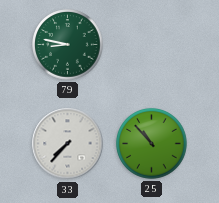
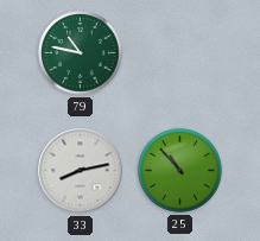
79: 8:47 -> 10:47
33: 7:37 -> 8:13
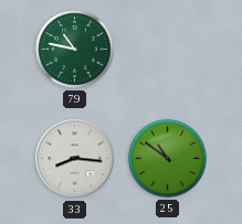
33: 8:13 -> 8:16
25: 10:53 -> 10:51
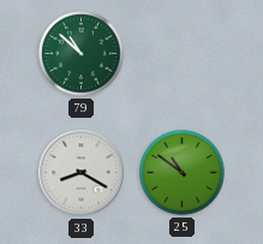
79: 10:47 -> 10:52
33: 8:16 -> 8:20
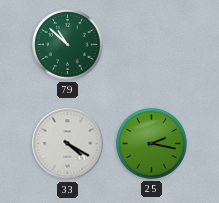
33: 8:20 -> 4:20
25: 10:51 -> 2:17
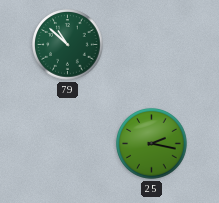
33: 4:20 -> none
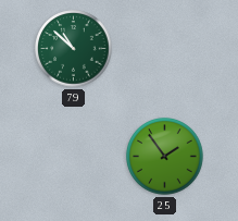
25: 2:17 -> 1:54
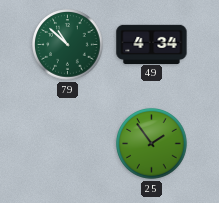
49: none -> 4:34
